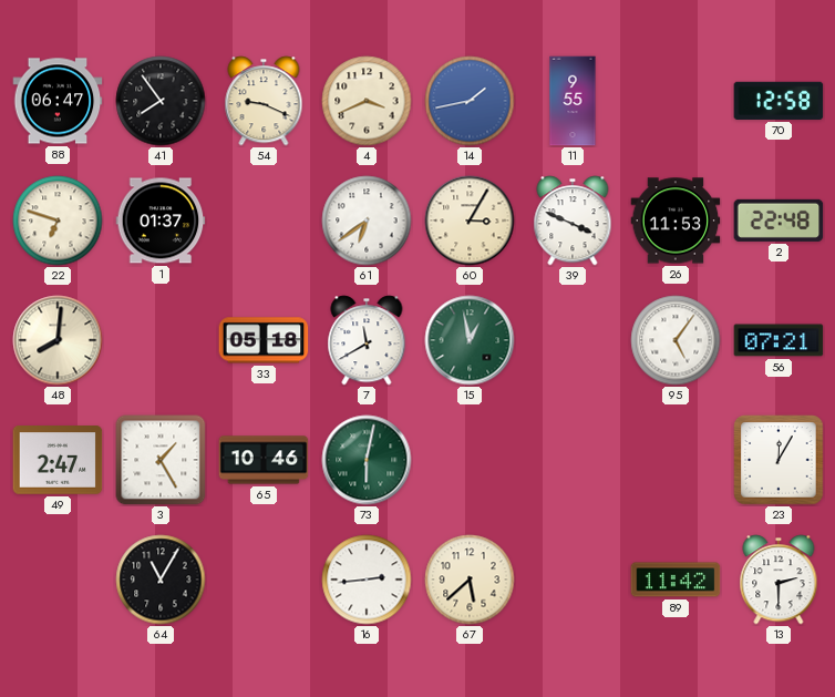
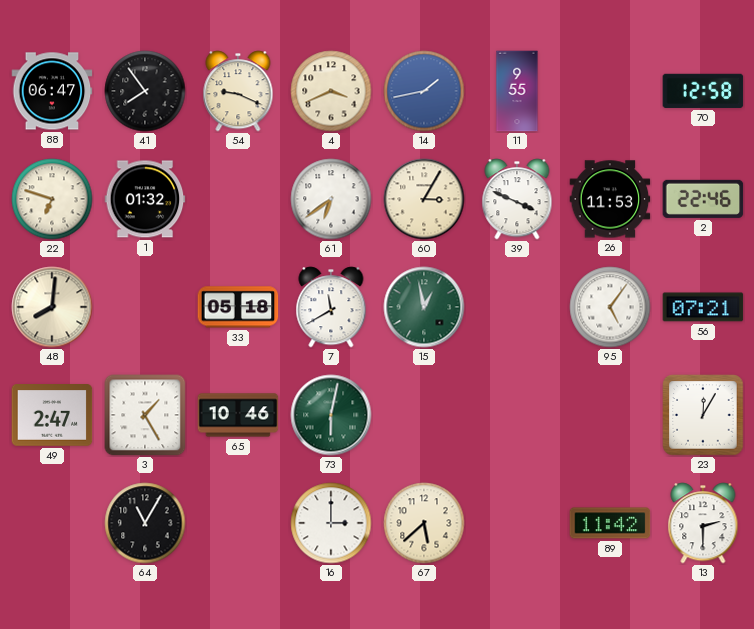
1: 01:37 -> 01:32
2: 22:48 -> 22:46
16: 2:44 -> 3:00
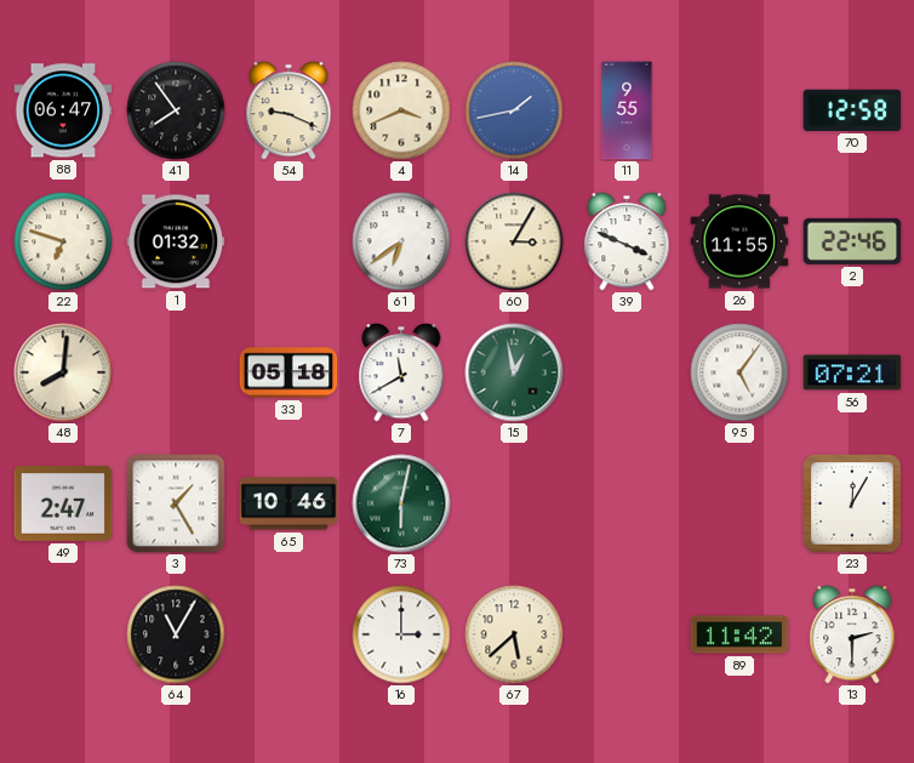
26: 11:53 -> 11:55
